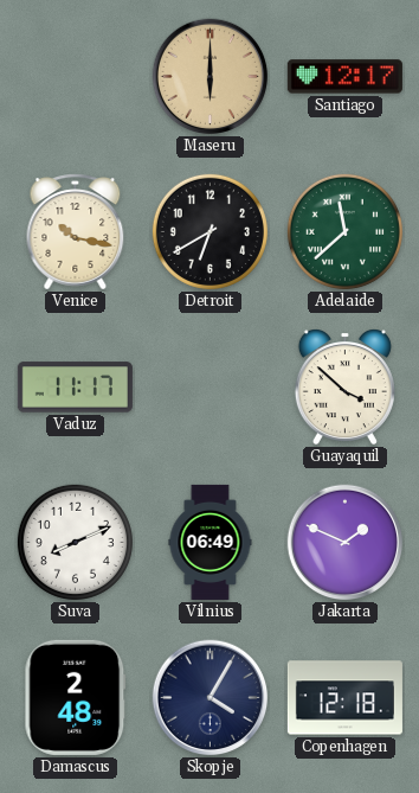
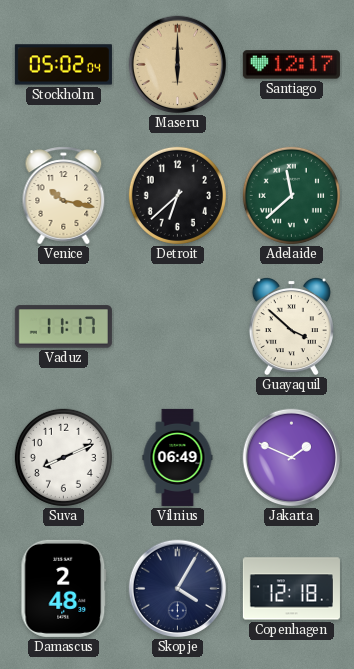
Stockholm: none -> 05:02
Detroit: 6:40 -> 6:38
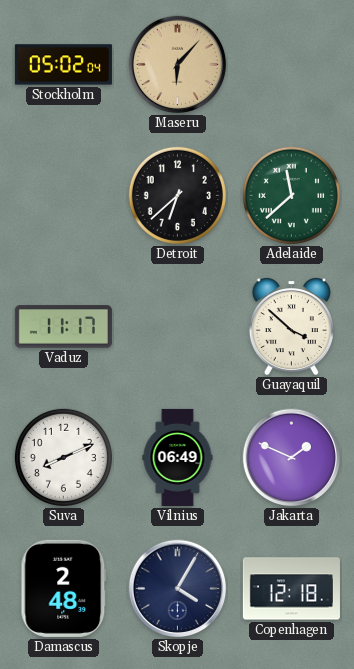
Maseru: 6:00 -> 6:07
Santiago: 12:17 -> none
Venice: 10:17 -> none
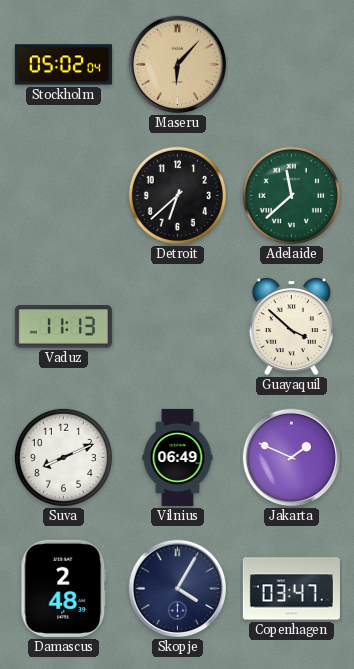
Vaduz: 11:17 -> 11:13
Copenhagen: 12:18 -> 03:47
